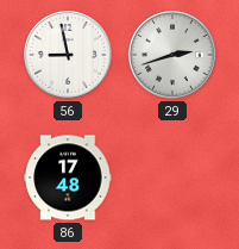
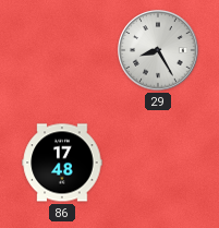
56: 8:58 -> none
29: 2:42 -> 8:25
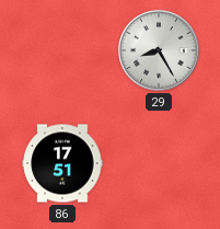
86: 17:48 -> 17:51
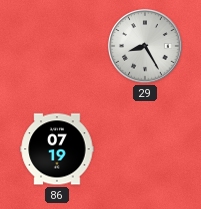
86: 17:51 -> 07:19
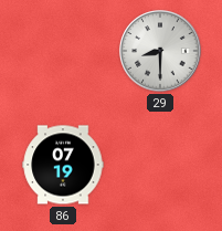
29: 8:25 -> 8:30
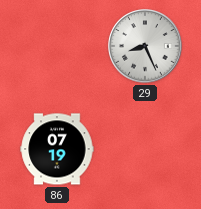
29: 8:30 -> 8:26
